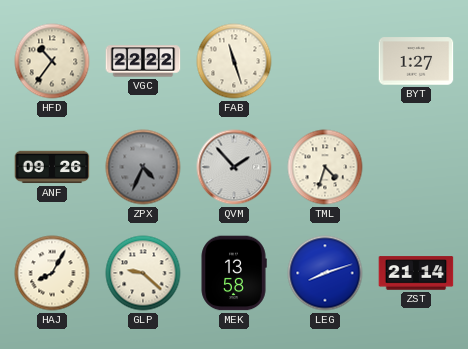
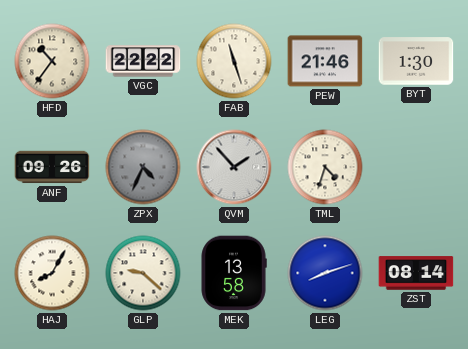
PEW: none -> 21:46
BYT: 1:27 -> 1:30
ZST: 21:14 -> 08:14
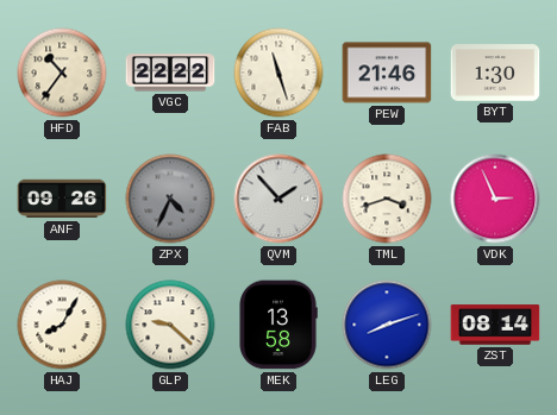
TML: 4:33 -> 3:42
VDK: none -> 2:56
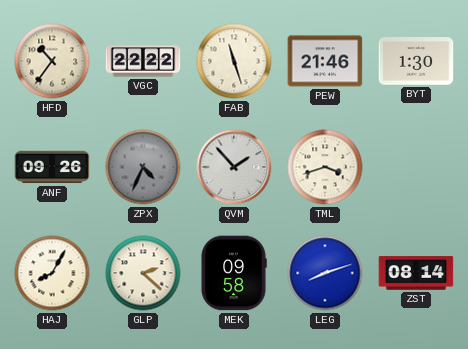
VDK: 2:56 -> none
GLP: 9:22 -> 2:22
MEK: 13:58 -> 09:58
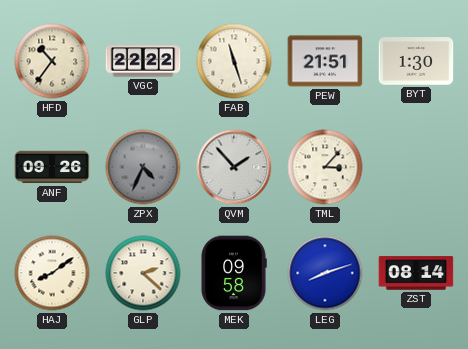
PEW: 21:46 -> 21:51
TML: 3:42 -> 3:07
HAJ: 8:05 -> 8:09
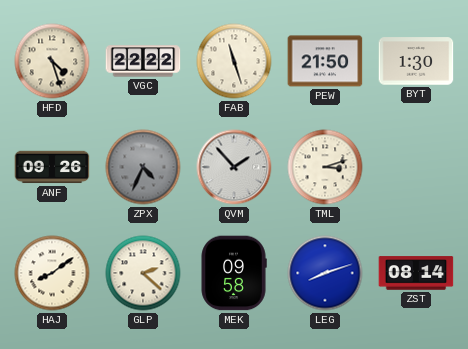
HFD: 10:36 -> 4:27
PEW: 21:51 -> 21:50
TML: 3:07 -> 3:12
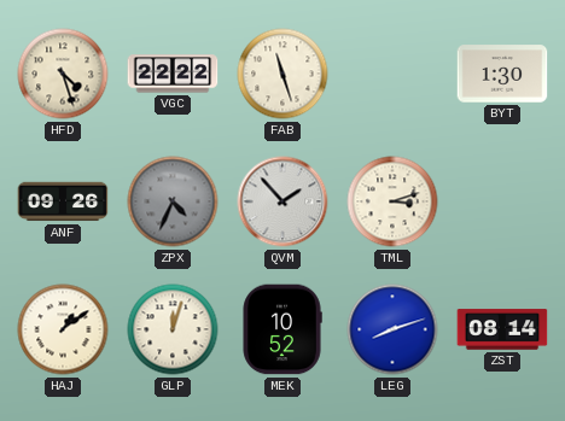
PEW: 21:50 -> none
HAJ: 8:09 -> 1:09
GLP: 2:22 -> 12:03
MEK: 09:58 -> 10:52
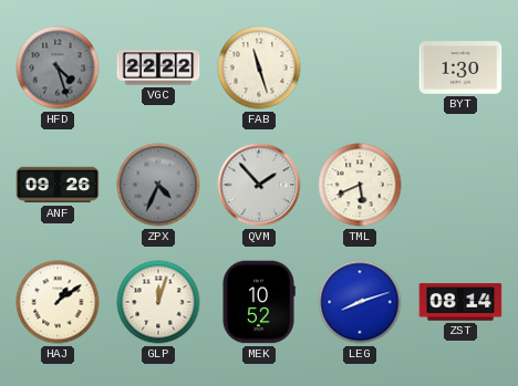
HFD dial: cream -> grey
TML: 3:12 -> 5:41
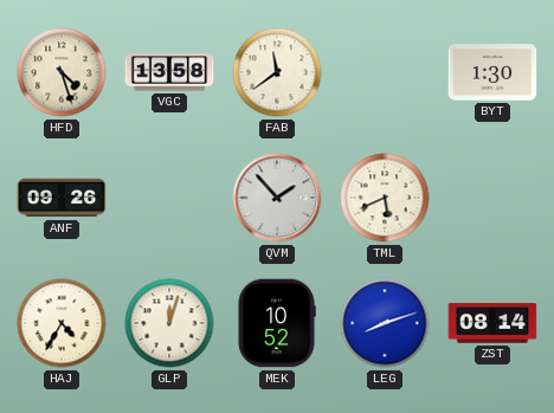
HFD dial: grey -> cream
VGC: 22:22 -> 13:58
FAB: 11:27 -> 11:39
ZPX: 4:34 -> none
HAJ: 1:09 -> 4:35
